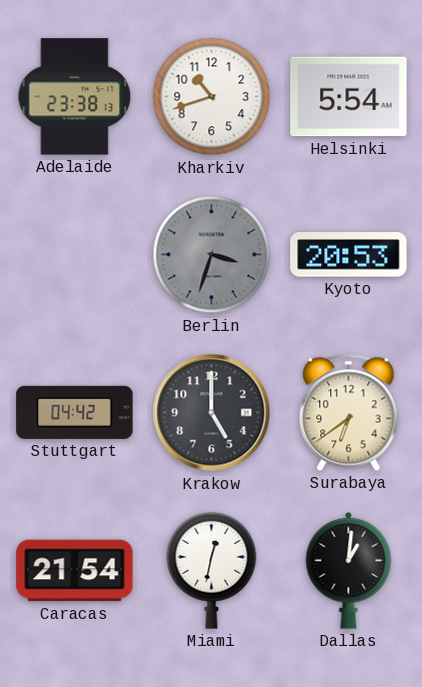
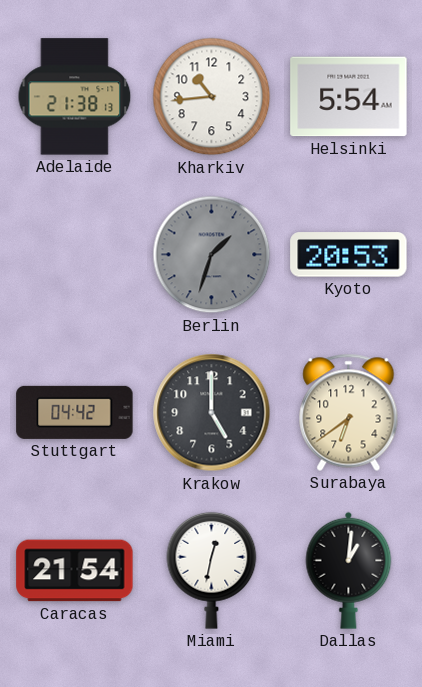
Adelaide: 23:38 -> 21:38
Kharkiv: 10:42 -> 10:44
Berlin: 3:33 -> 1:33
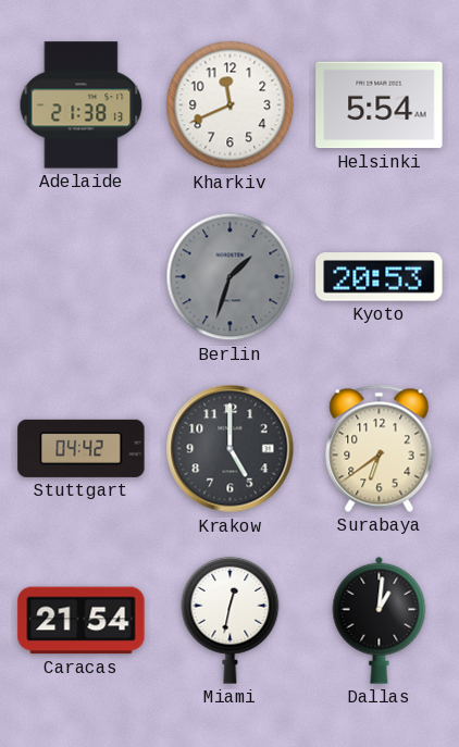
Kharkiv: 10:44 -> 11:41
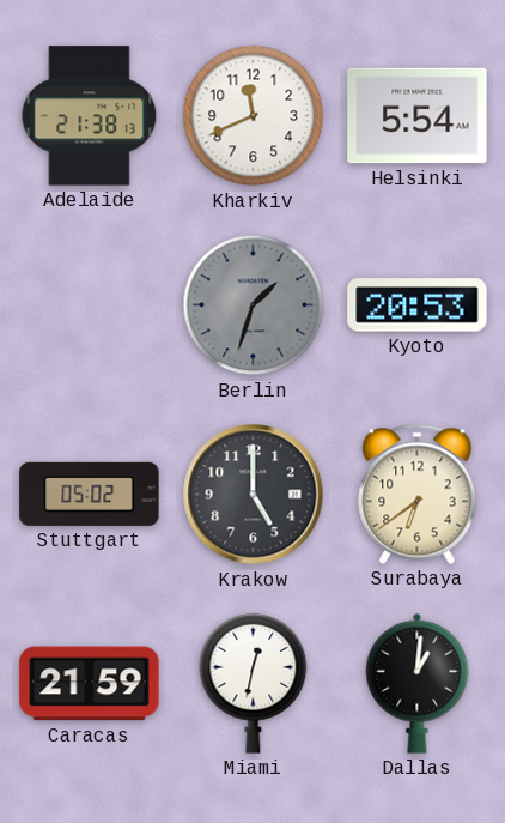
Stuttgart: 04:42 -> 05:02
Caracas: 21:54 -> 21:59
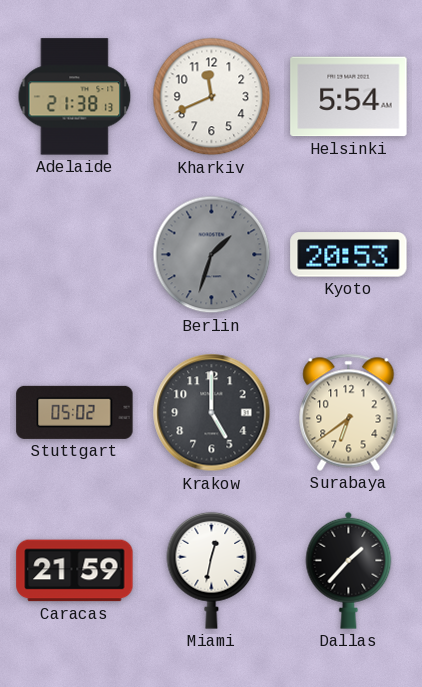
Dallas: 1:01 -> 1:37
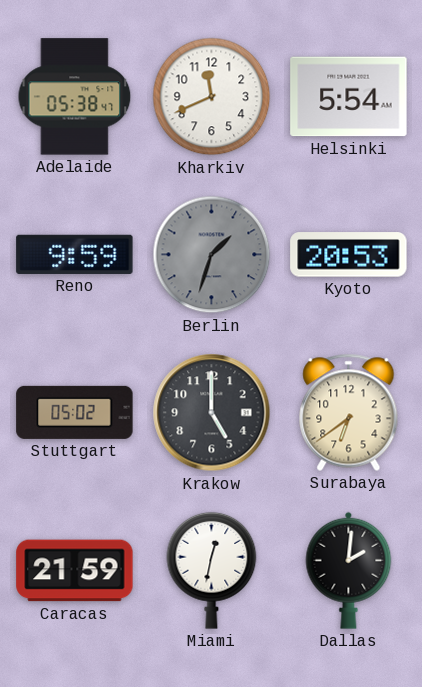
Adelaide: 21:38 -> 05:38
Reno: none -> 9:59
Dallas: 1:37 -> 2:01
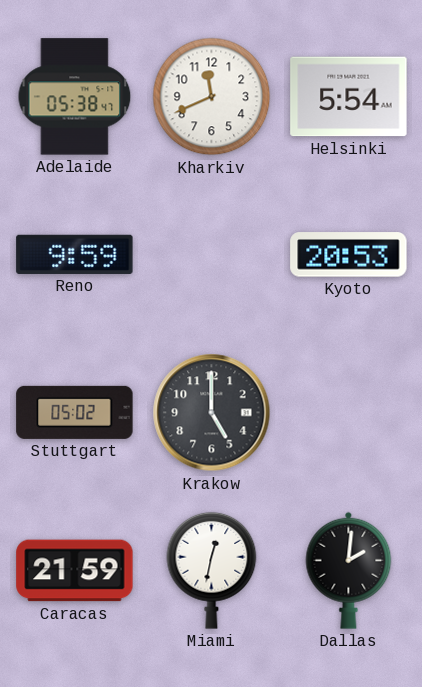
Berlin: 1:33 -> none
Surabaya: 6:39 -> none
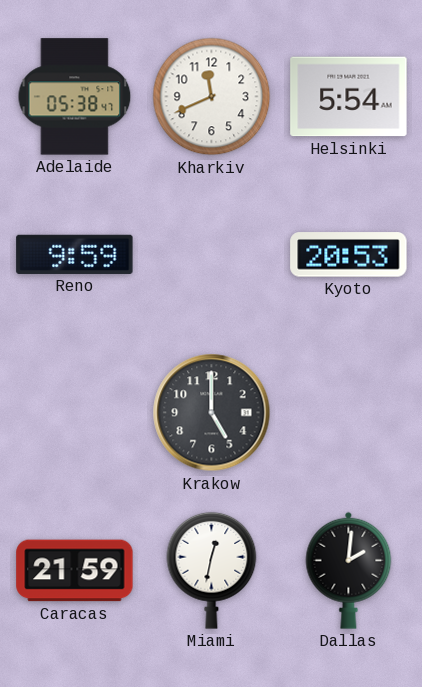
Stuttgart: 05:02 -> none
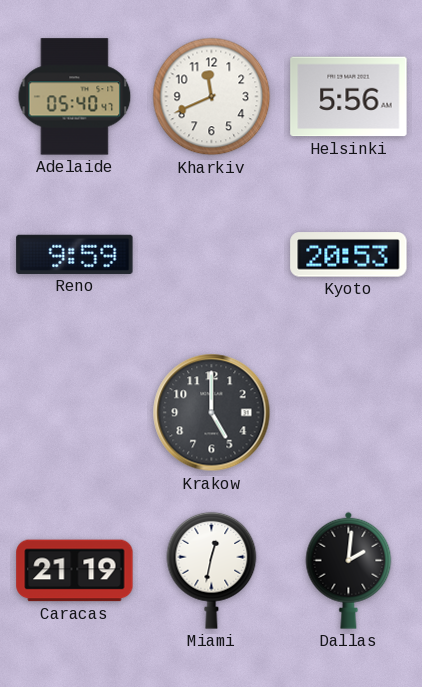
Adelaide: 05:38 -> 05:40
Helsinki: 5:54 -> 5:56
Caracas: 21:59 -> 21:19
